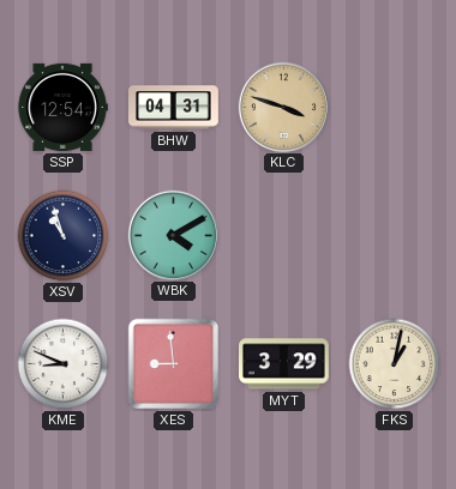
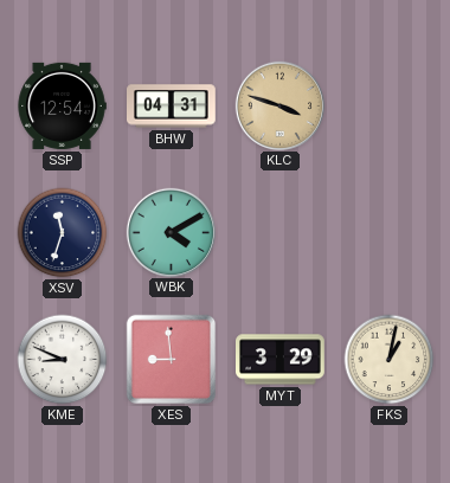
XSV: 10:57 -> 11:33
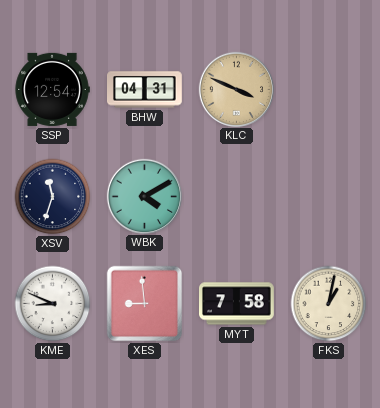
KLC: 3:48 -> 3:49
MYT: 3:29 -> 7:58
